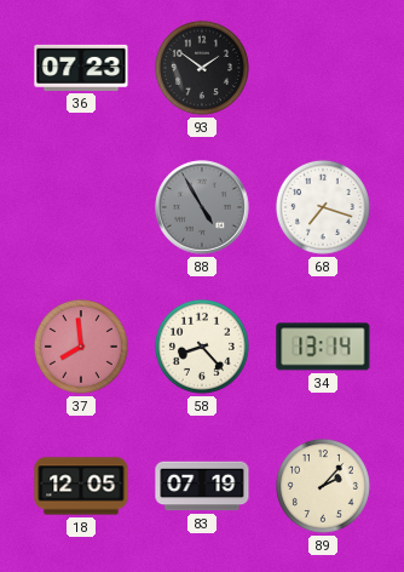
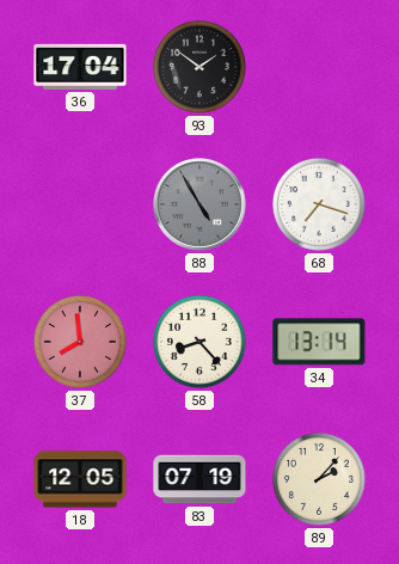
36: 07:23 -> 17:04
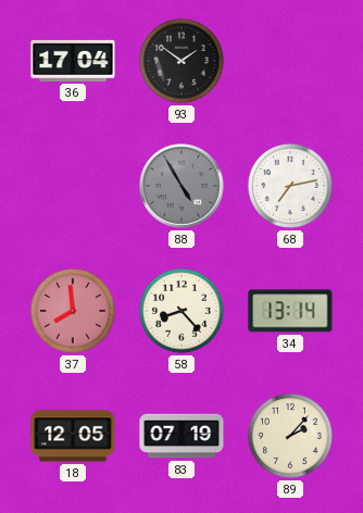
68: 7:18 -> 7:13
